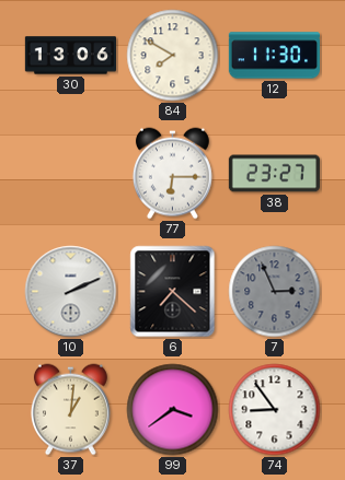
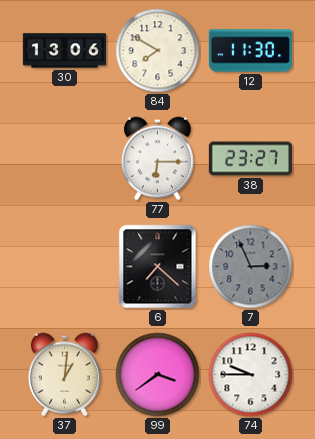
10: 2:11 -> none
74: 8:54 -> 9:45
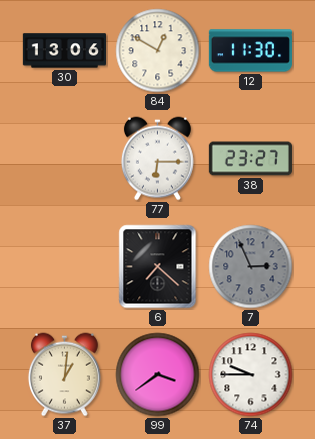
84: 7:50 -> 12:50
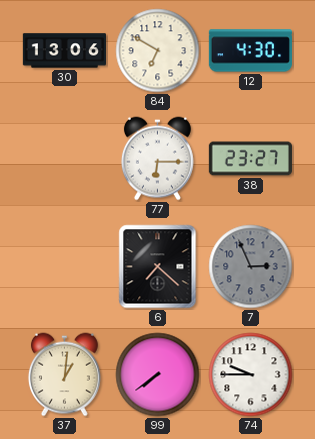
84: 12:50 -> 6:50
12: 11:30 -> 4:30
99: 3:39 -> 7:39
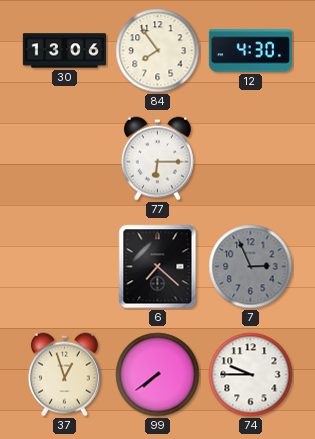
84: 6:50 -> 7:54
38: 23:27 -> none
37: 1:01 -> 12:57
